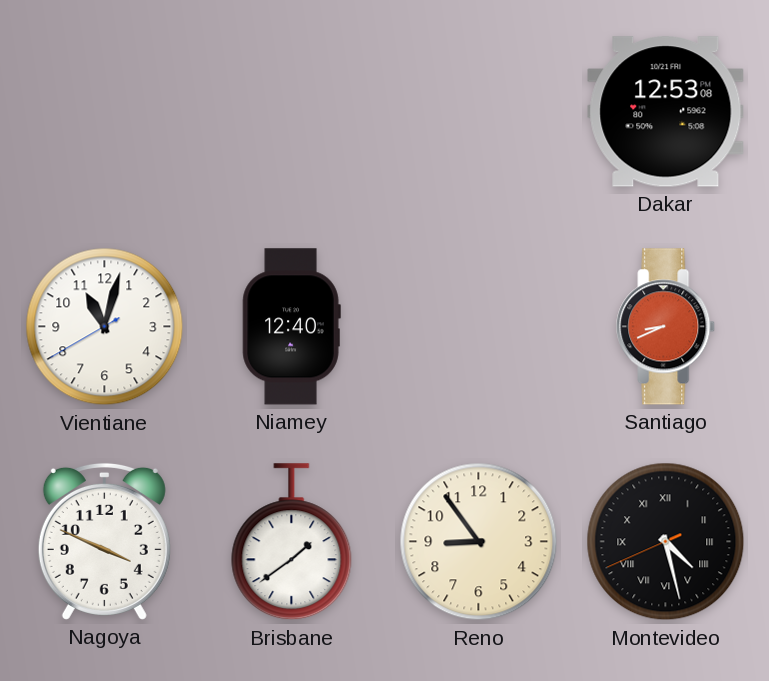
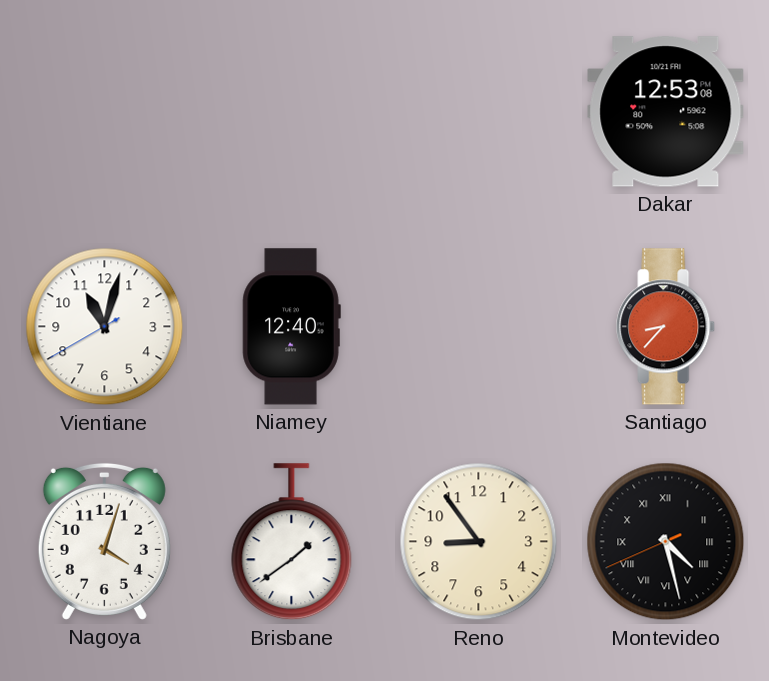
Santiago: 8:41 -> 8:37
Nagoya: 3:49 -> 4:03
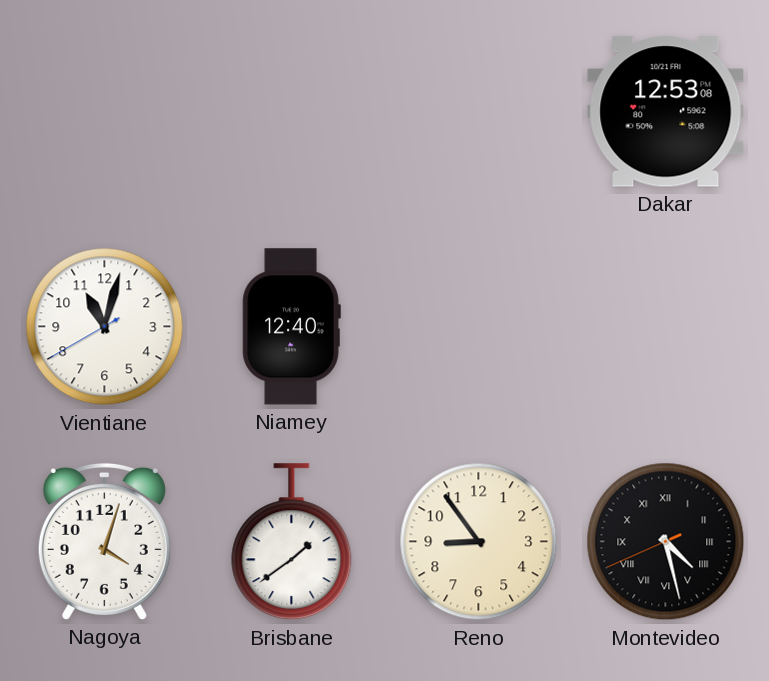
Santiago: 8:37 -> none
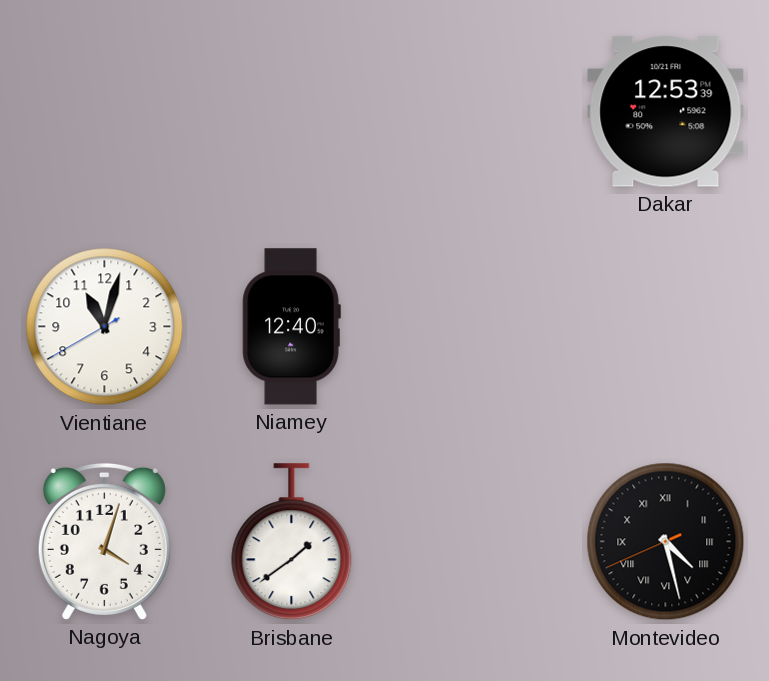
Dakar: 12:53:08 -> 12:53:39
Reno: 8:54 -> none
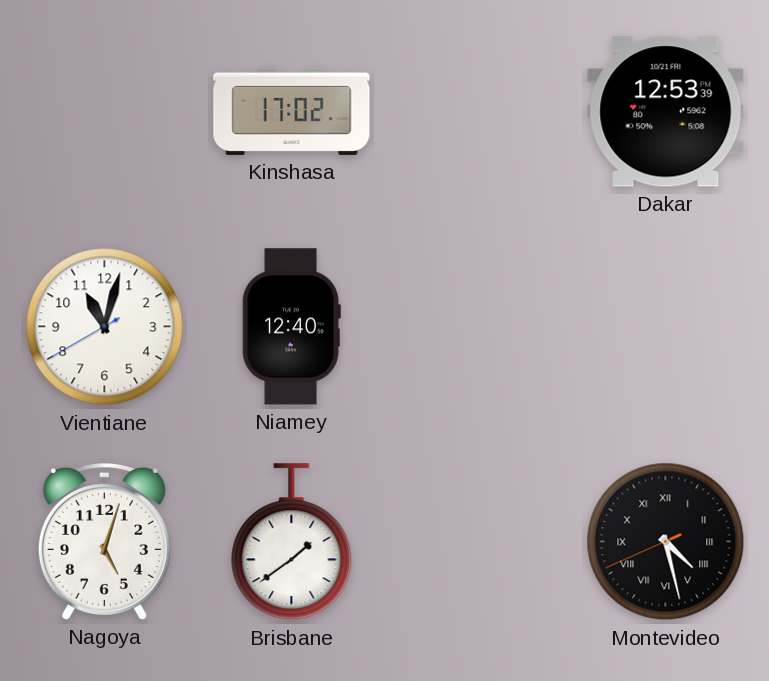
Kinshasa: none -> 17:02
Nagoya: 4:03 -> 5:03
